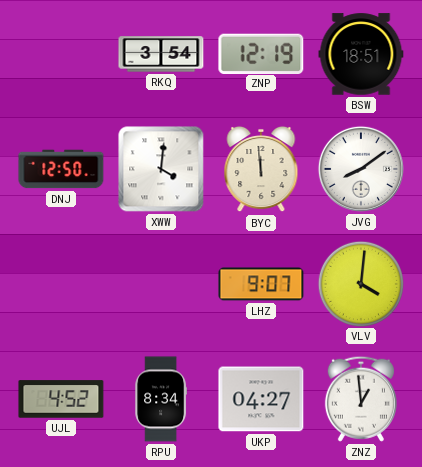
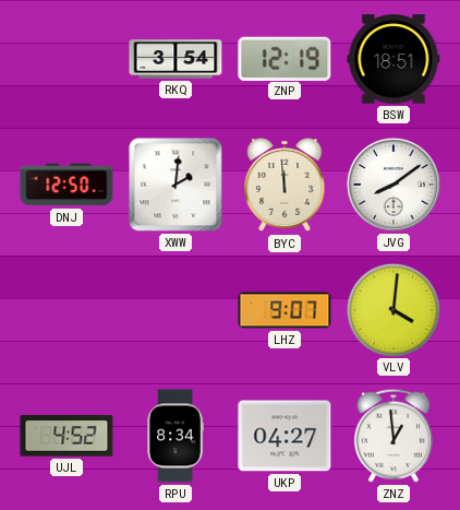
XWW: 4:01 -> 2:01
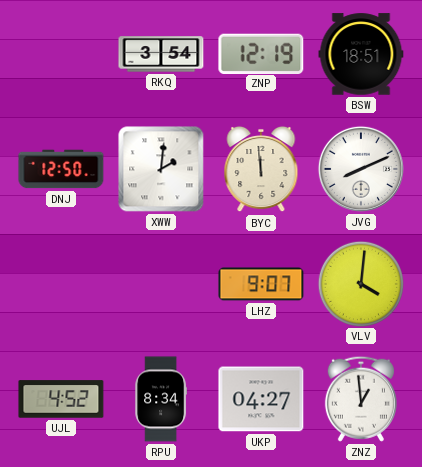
JVG: 8:09 -> 8:11
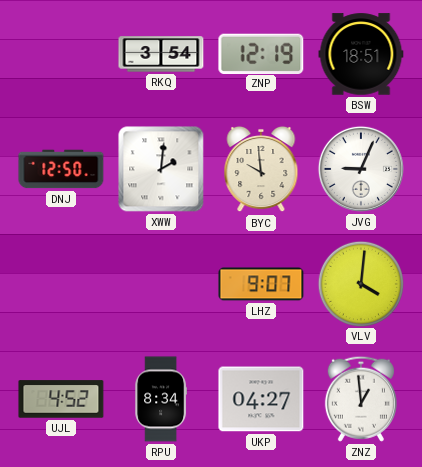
BYC: 11:59 -> 9:59
JVG: 8:11 -> 9:04
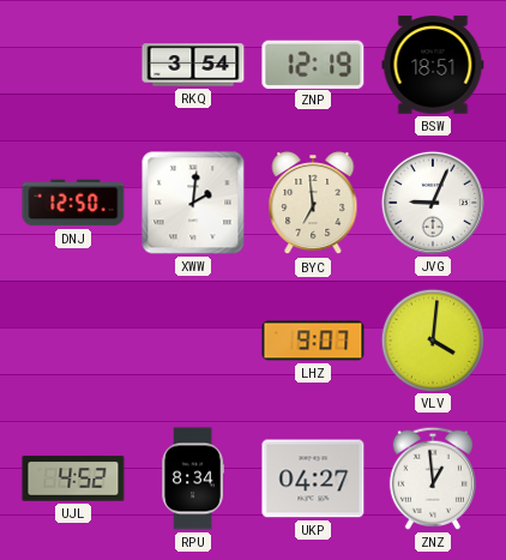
BYC: 9:59 -> 6:59
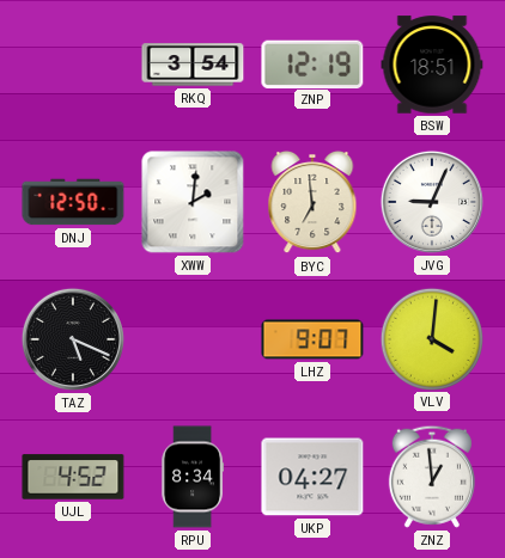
TAZ: none -> 5:19
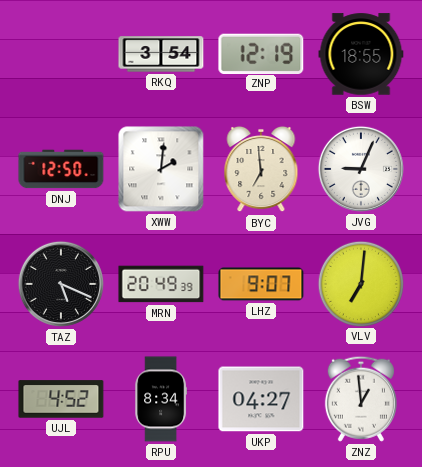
BSW: 18:51 -> 18:55
MRN: none -> 20:49
VLV: 4:01 -> 7:01
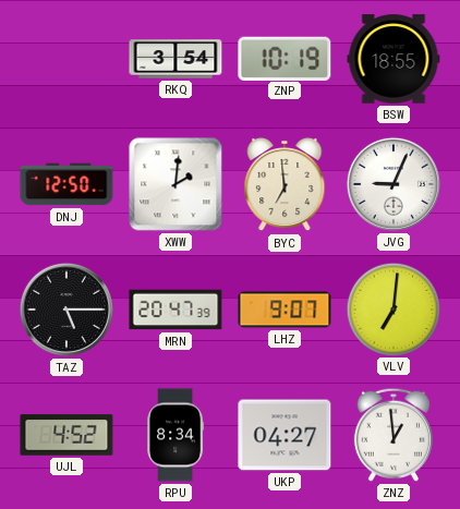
ZNP: 12:19 -> 10:19
TAZ: 5:19 -> 5:15
MRN: 20:49 -> 20:47
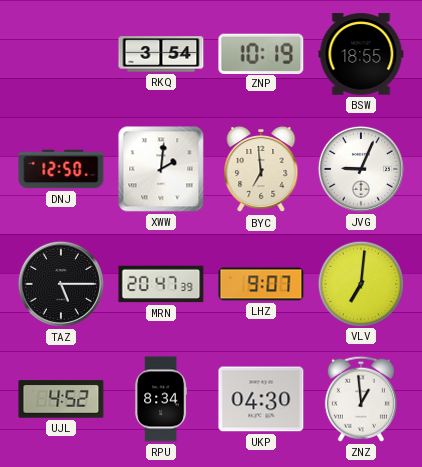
UKP: 04:27 -> 04:30
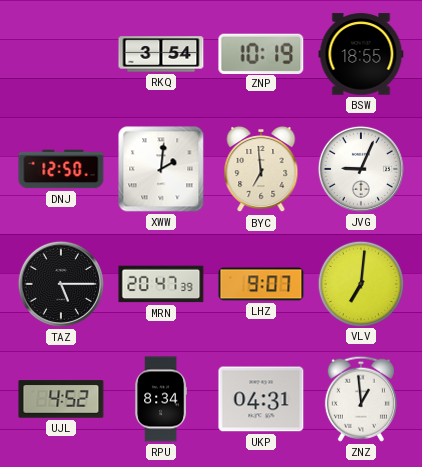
UKP: 04:30 -> 04:31
